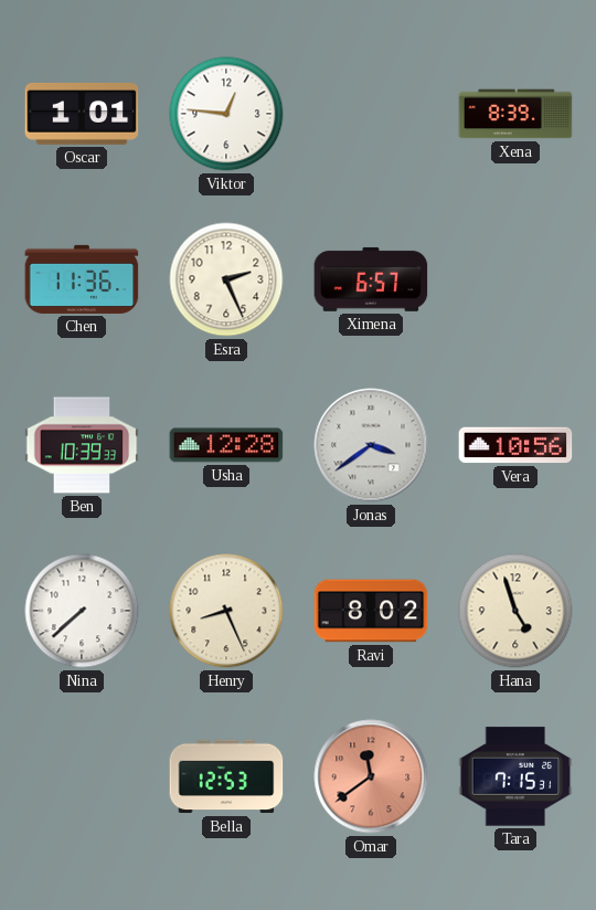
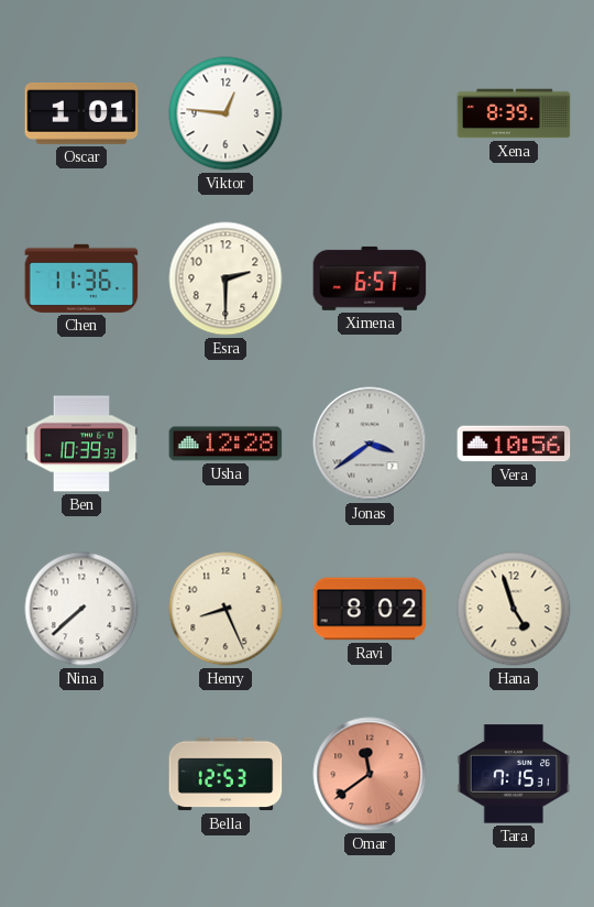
Esra: 2:26 -> 2:30
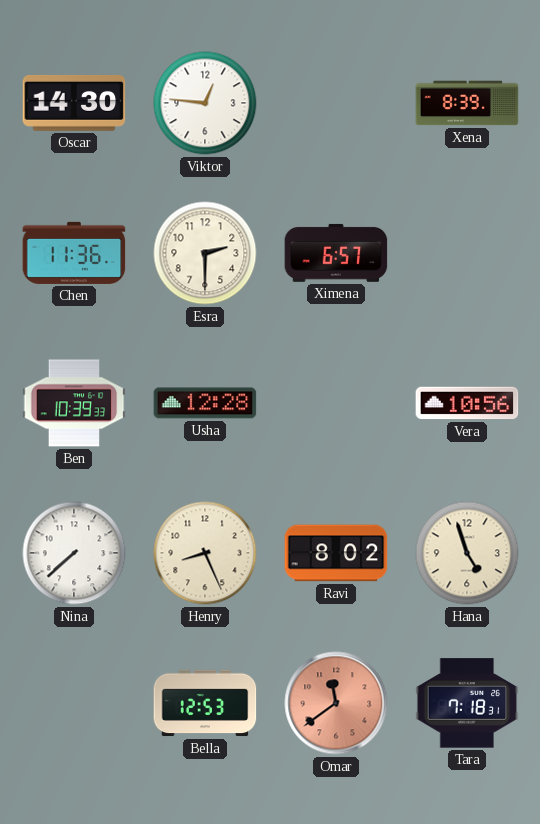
Oscar: 1:01 -> 14:30
Jonas: 3:39 -> none
Tara: 7:15 -> 7:18
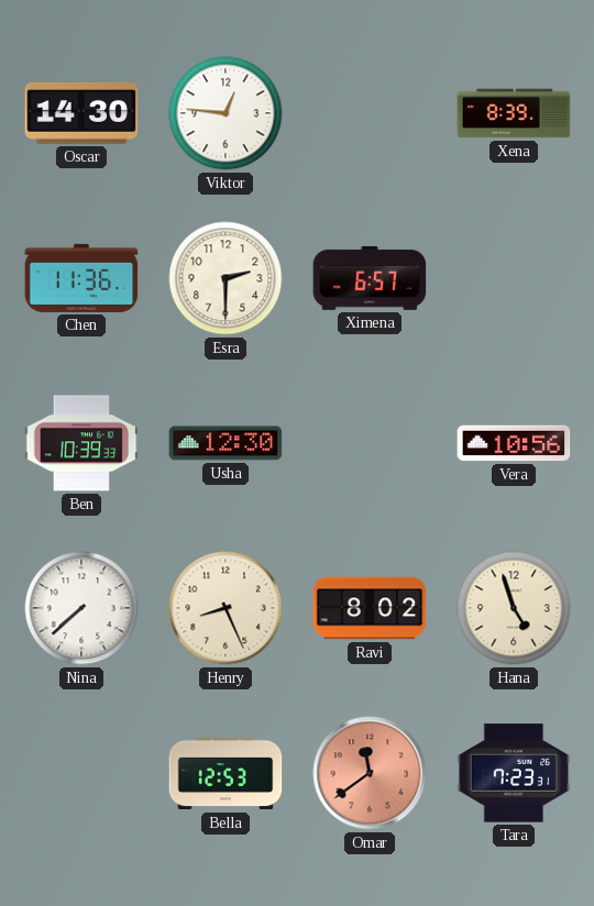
Usha: 12:28 -> 12:30
Tara: 7:18 -> 7:23
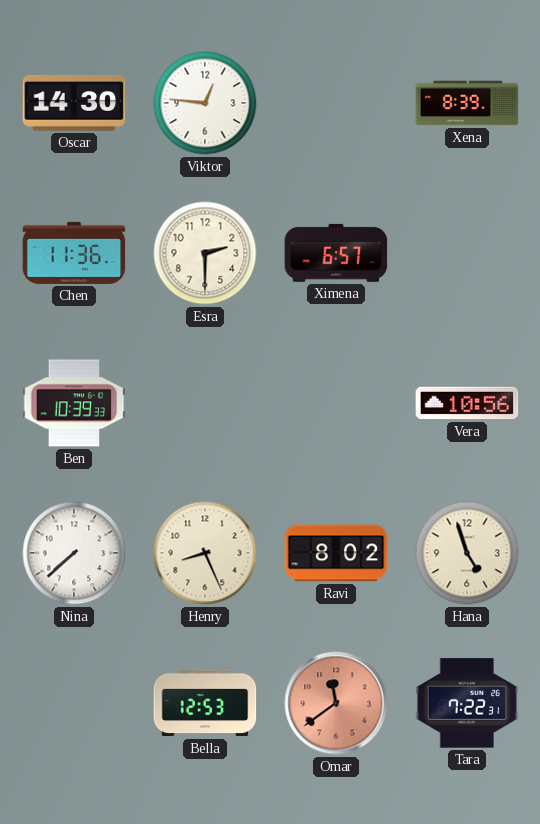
Usha: 12:30 -> none
Tara: 7:23 -> 7:22
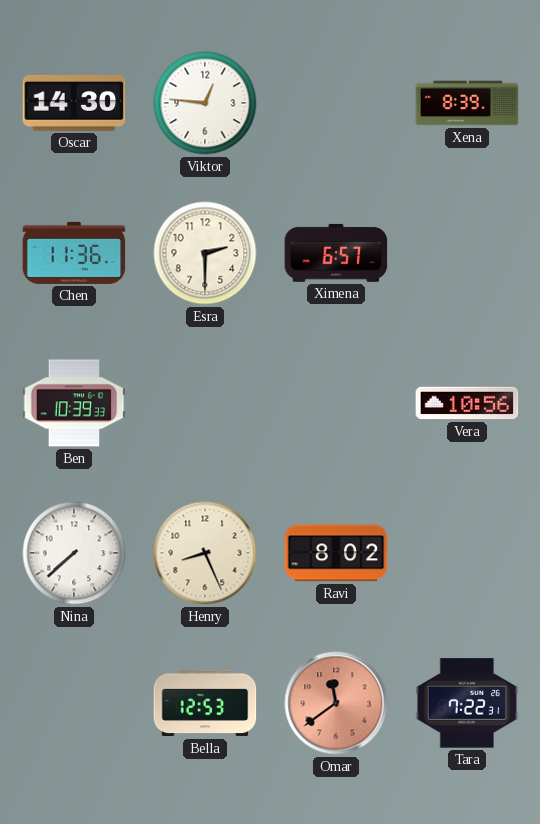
Hana: 4:57 -> none
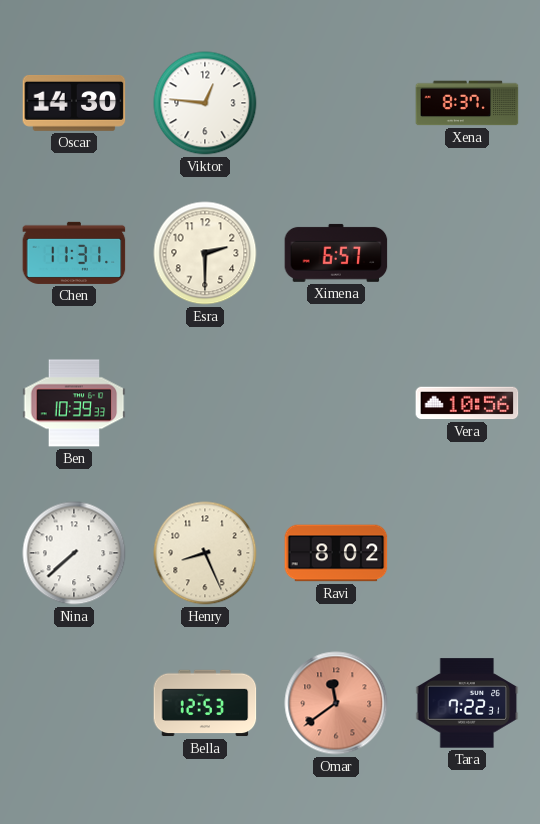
Xena: 8:39 -> 8:37
Chen: 11:36 -> 11:31
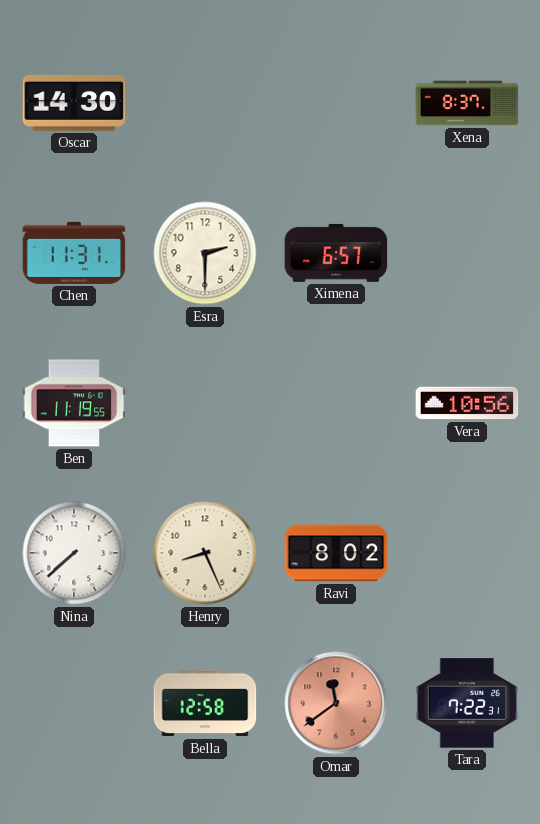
Viktor: 12:46 -> none
Ben: 10:39 -> 11:19
Bella: 12:53 -> 12:58
